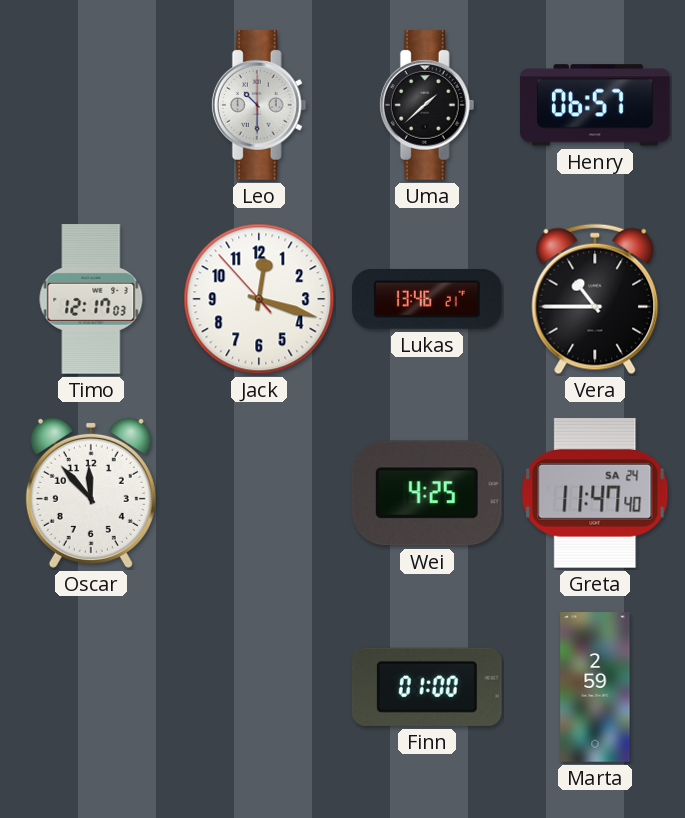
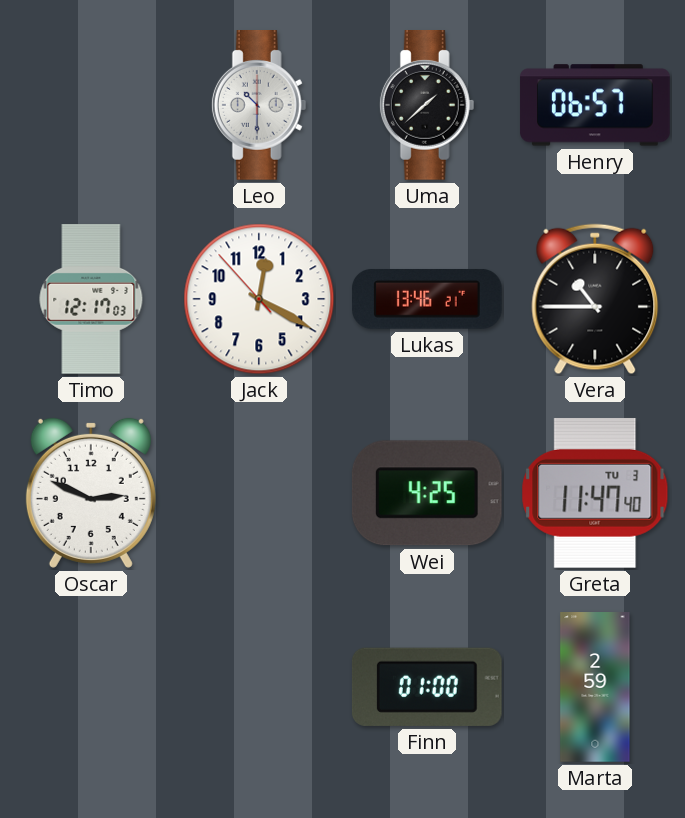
Jack: 12:17 -> 12:19
Oscar: 11:53 -> 2:49
Greta date: SA 24 -> TU 3
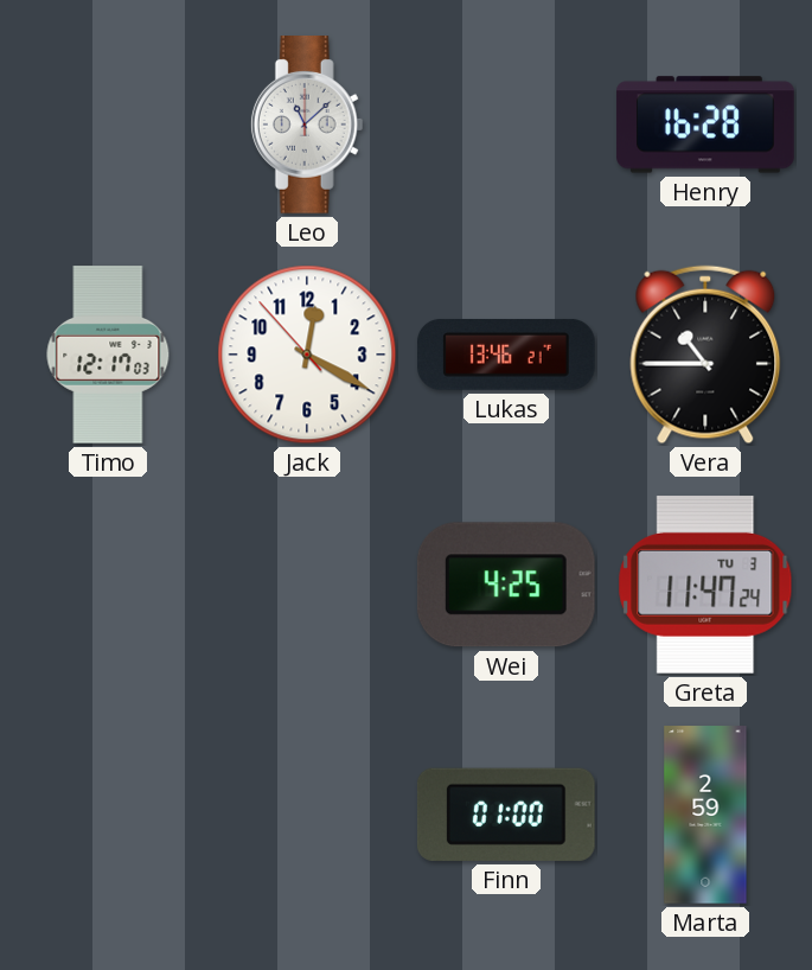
Leo: 10:30 -> 11:08
Uma: 1:38 -> none
Henry: 06:57 -> 16:28
Oscar: 2:49 -> none
Greta: 11:47:40 -> 11:47:24
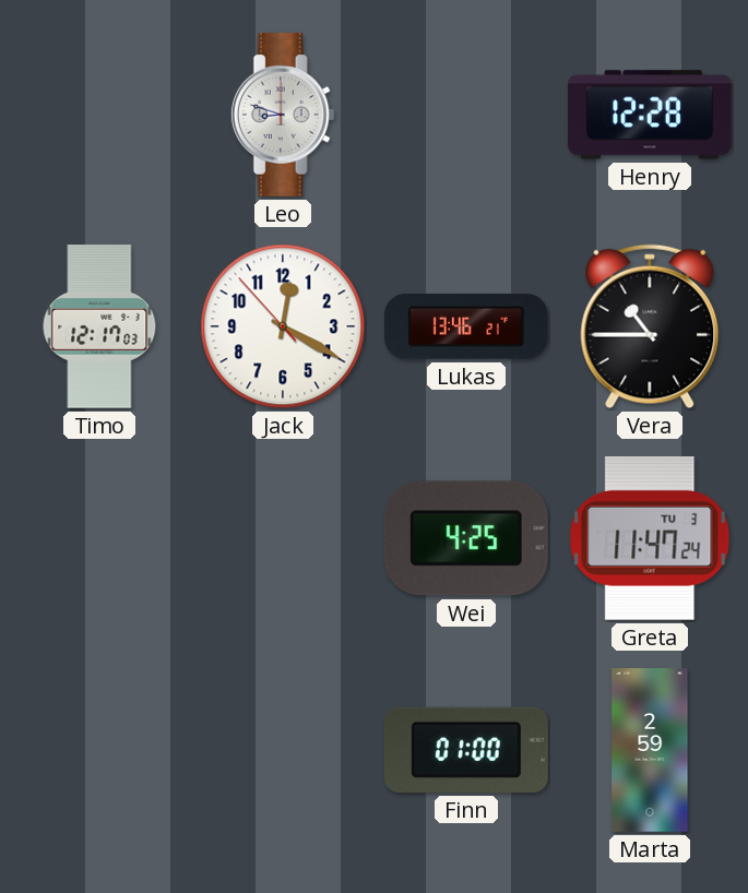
Leo: 11:08 -> 8:48
Henry: 16:28 -> 12:28
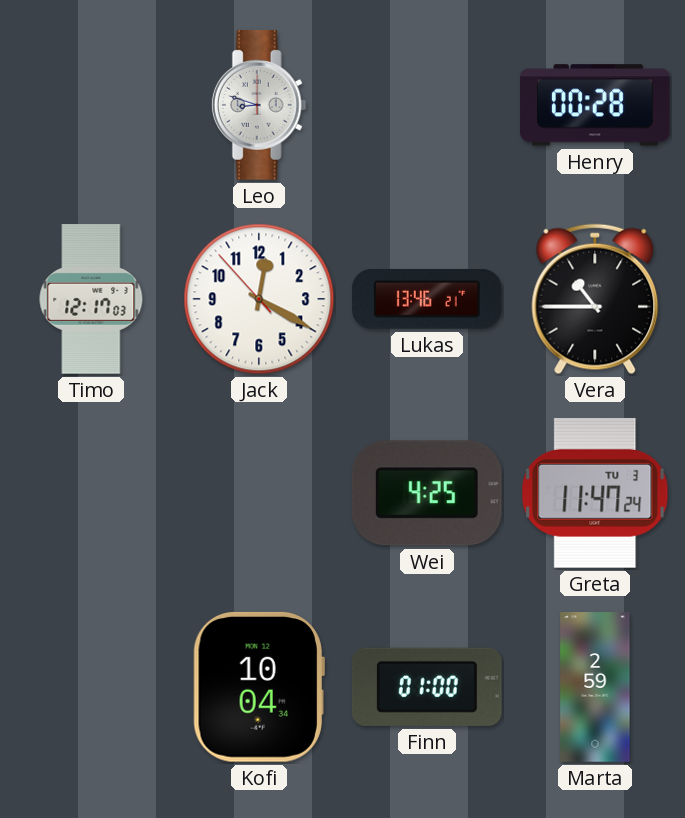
Henry: 12:28 -> 00:28
Kofi: none -> 10:04
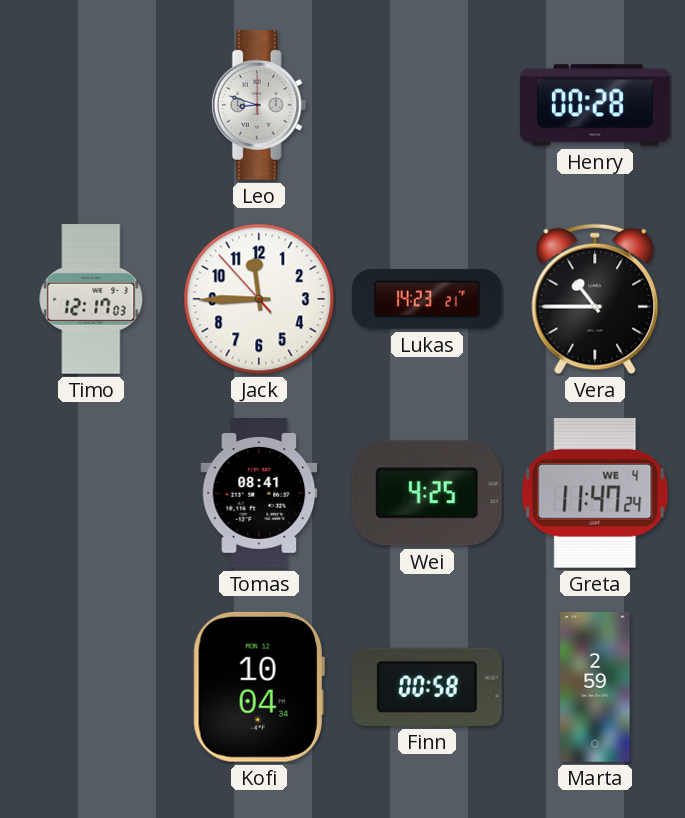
Jack: 12:19 -> 11:44
Lukas: 13:46 -> 14:23
Tomas: none -> 08:41
Greta date: TU 3 -> WE 4
Finn: 01:00 -> 00:58
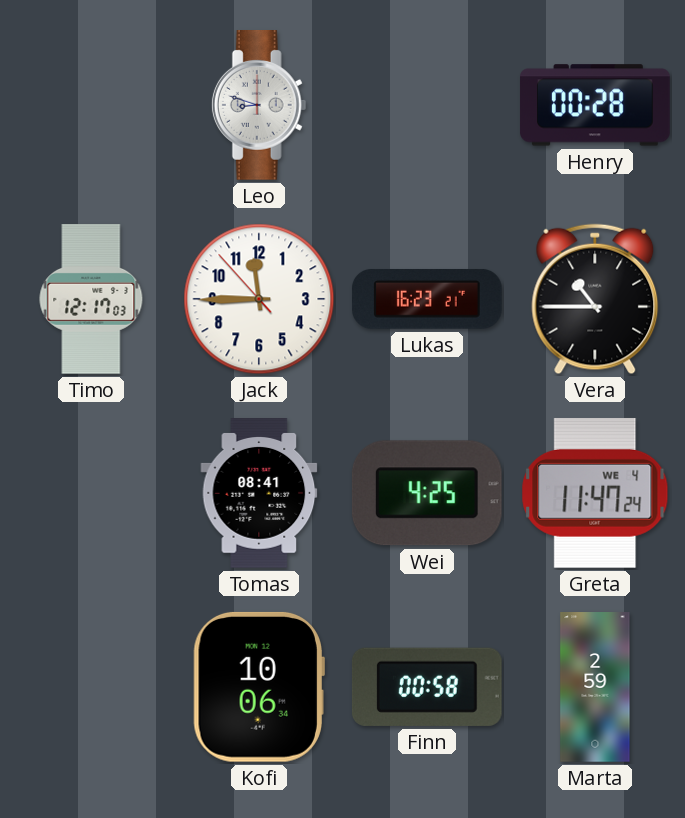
Lukas: 14:23 -> 16:23
Kofi: 10:04 -> 10:06
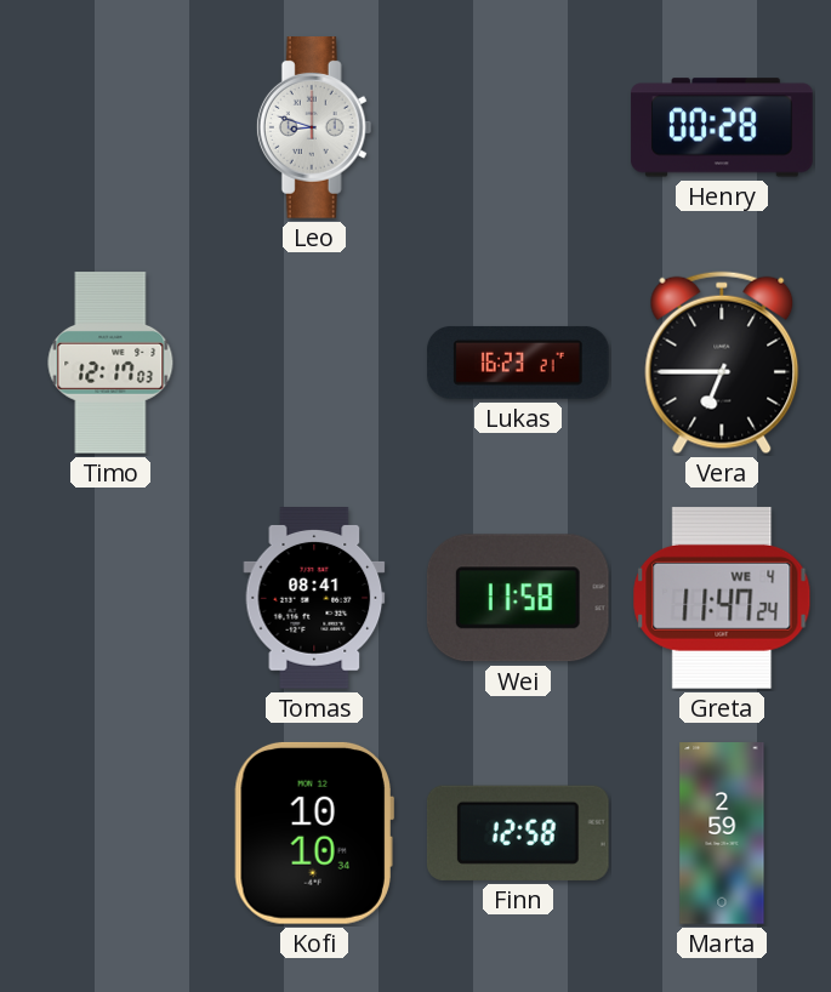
Jack: 11:44 -> none
Vera: 10:45 -> 6:45
Wei: 4:25 -> 11:58
Kofi: 10:06 -> 10:10
Finn: 00:58 -> 12:58
